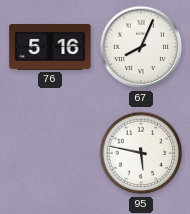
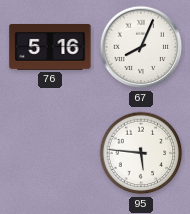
95: 5:47 -> 5:46
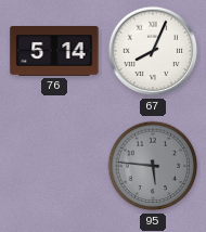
76: 5:16 -> 5:14
95 dial: white -> grey
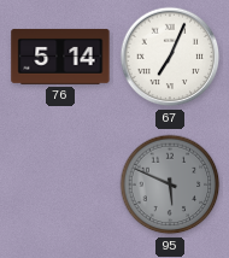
67: 8:04 -> 7:04
95: 5:46 -> 5:49
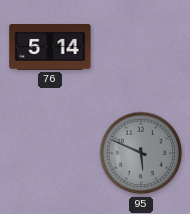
67: 7:04 -> none
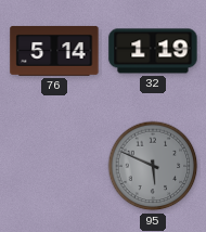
32: none -> 1:19
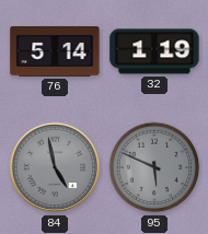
84: none -> 4:58
